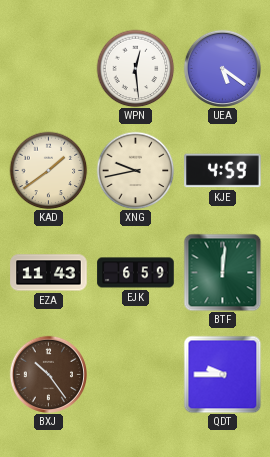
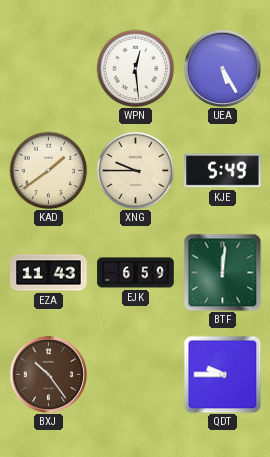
UEA: 5:21 -> 5:25
XNG: 9:43 -> 9:45
KJE: 4:59 -> 5:49
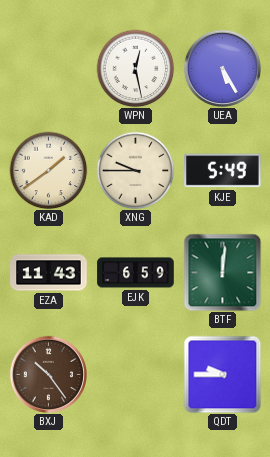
WPN: 12:29 -> 12:28
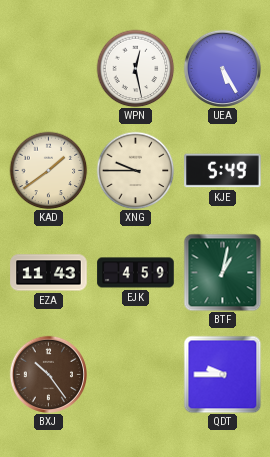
EJK: 6:59 -> 4:59
BTF: 12:01 -> 1:02
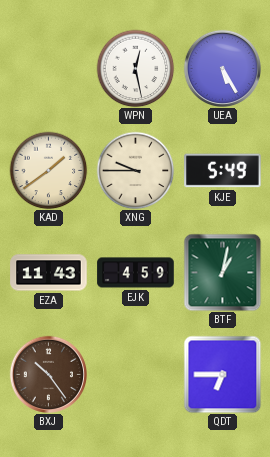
QDT: 9:45 -> 6:45
